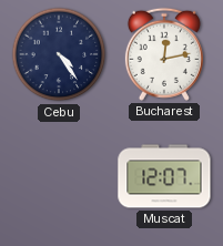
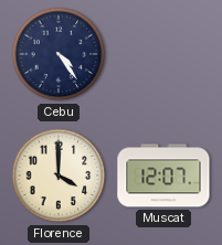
Bucharest: 12:13 -> none
Florence: none -> 4:00
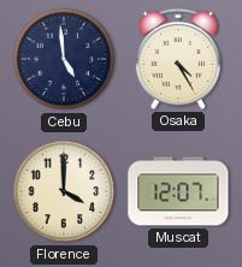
Cebu: 4:24 -> 4:59
Osaka: none -> 4:25
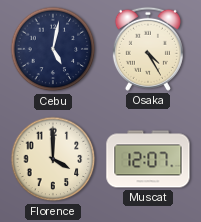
Cebu: 4:59 -> 5:02
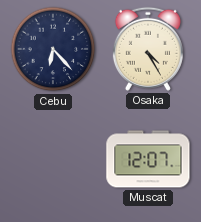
Cebu: 5:02 -> 6:23
Florence: 4:00 -> none
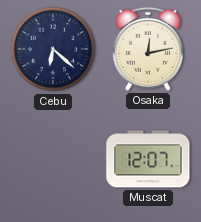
Cebu: 6:23 -> 6:22
Osaka: 4:25 -> 12:13
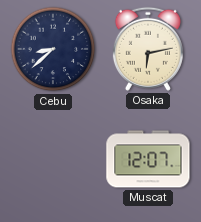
Cebu: 6:22 -> 8:38
Osaka: 12:13 -> 6:13
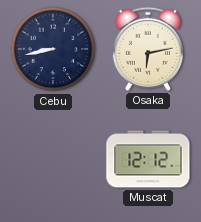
Cebu: 8:38 -> 8:43
Muscat: 12:07 -> 12:12
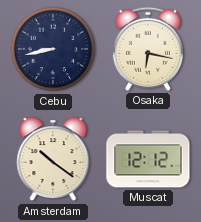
Osaka: 6:13 -> 6:17
Amsterdam: none -> 10:21
